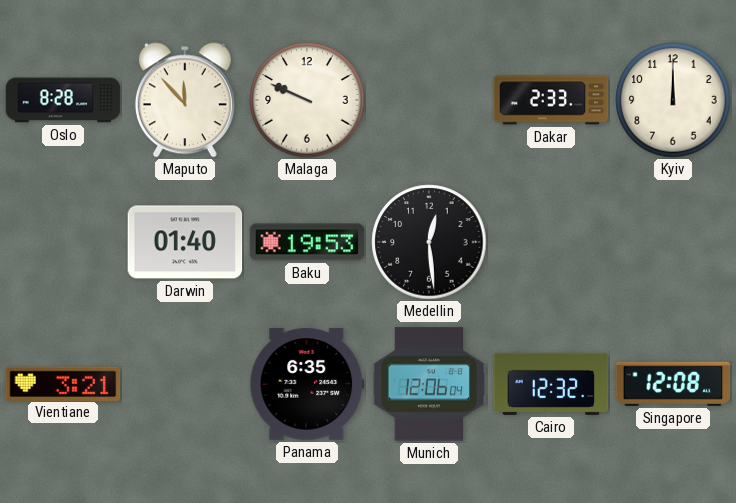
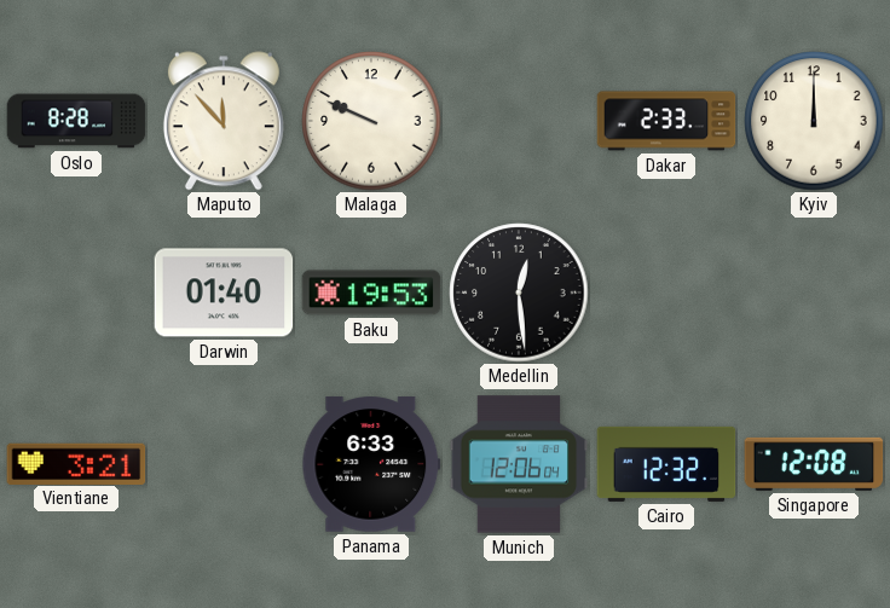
Panama: 6:35 -> 6:33
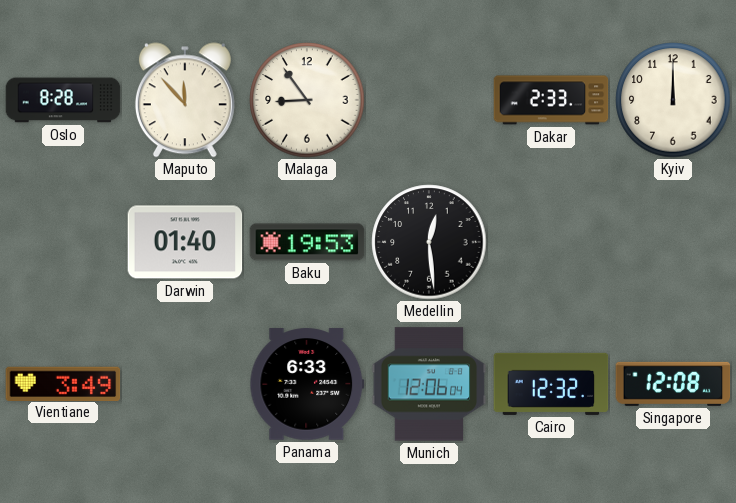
Malaga: 9:49 -> 8:54
Vientiane: 3:21 -> 3:49
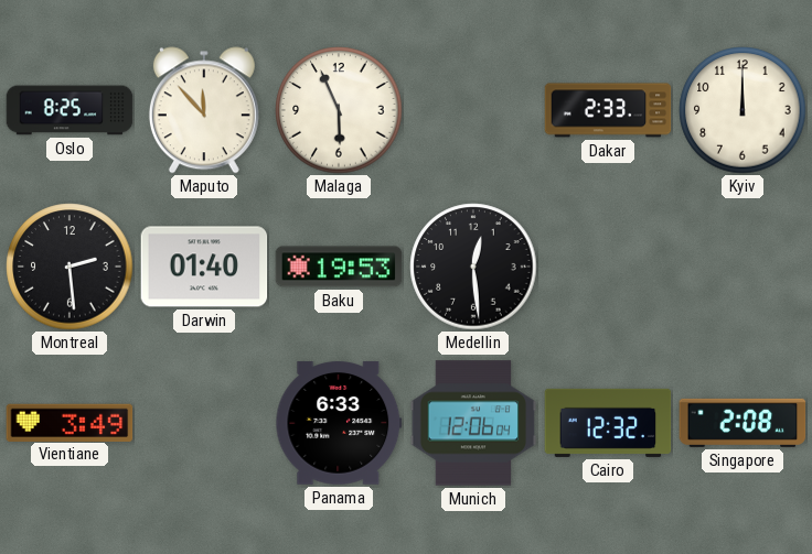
Oslo: 8:28 -> 8:25
Malaga: 8:54 -> 5:56
Montreal: none -> 2:29
Singapore: 12:08 -> 2:08
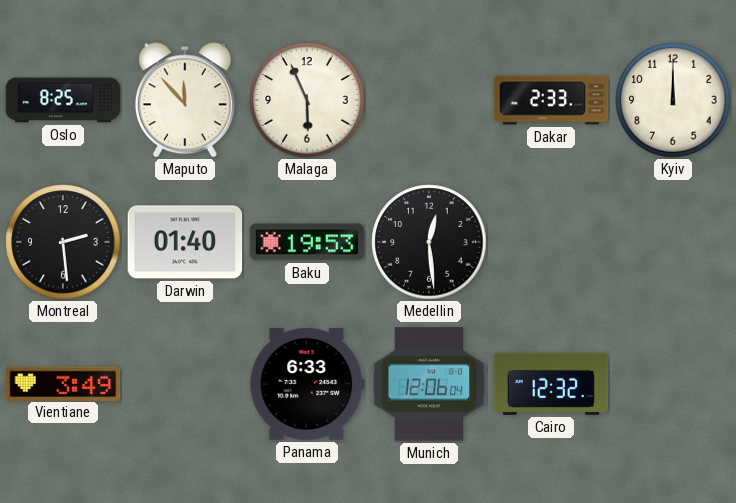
Singapore: 2:08 -> none
